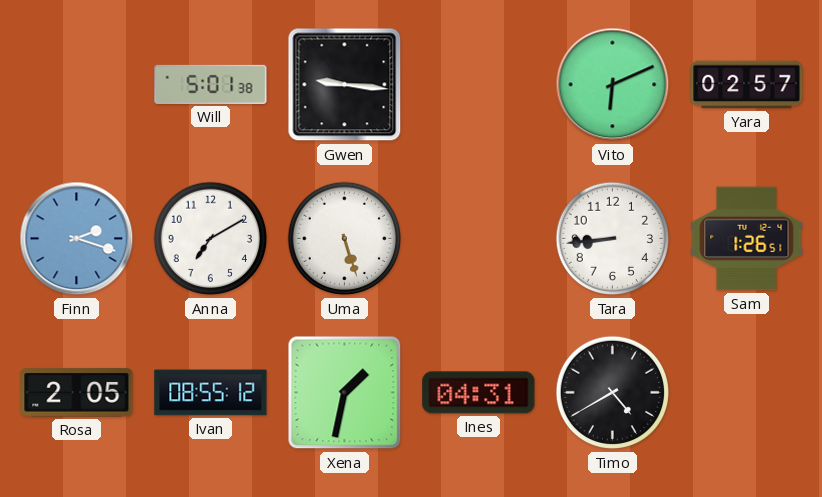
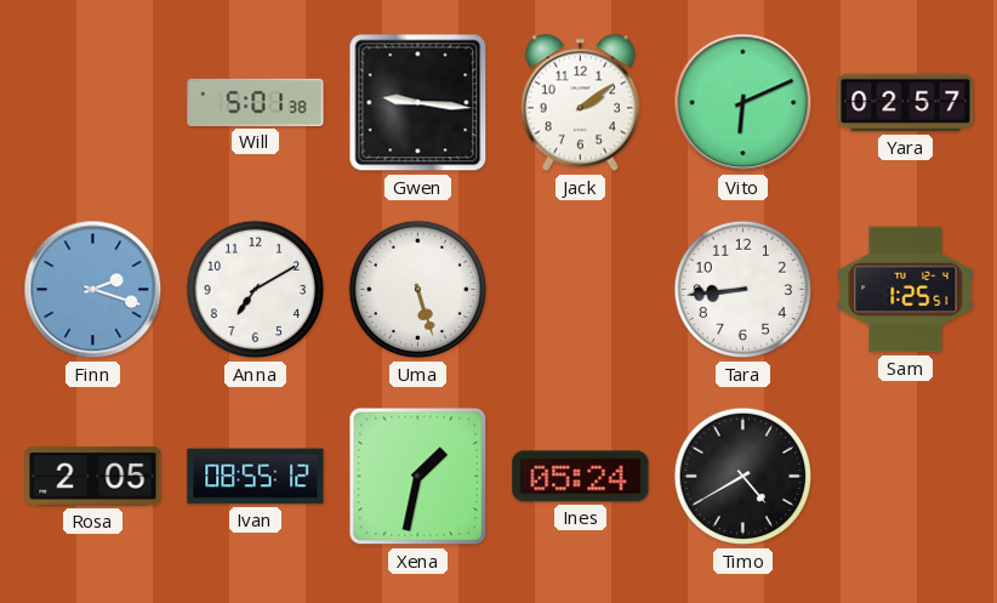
Jack: none -> 2:09
Sam: 1:26 -> 1:25
Ines: 04:31 -> 05:24
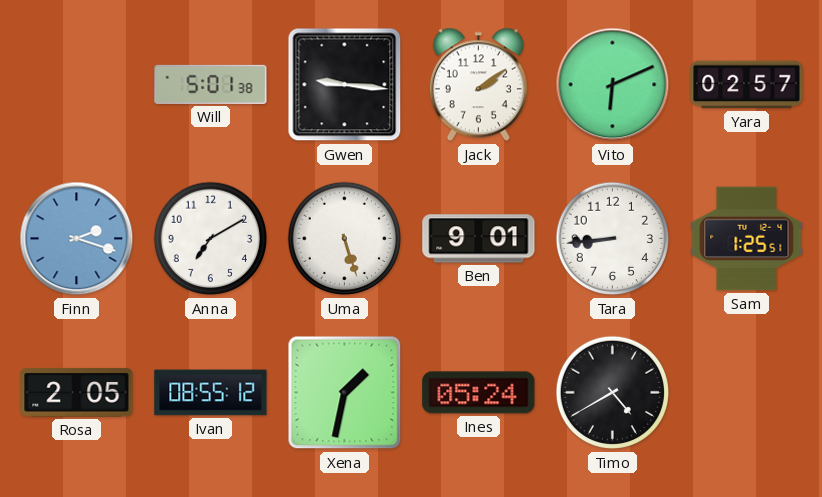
Ben: none -> 9:01
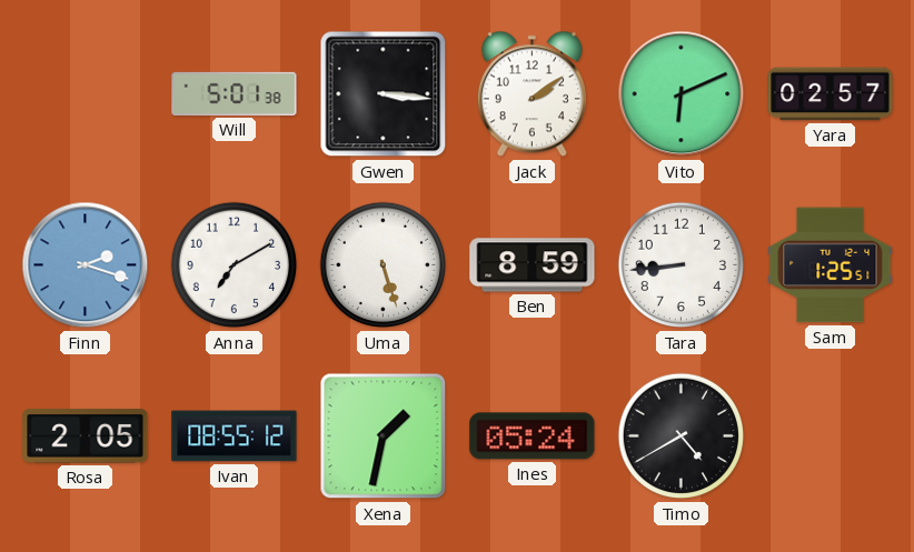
Gwen: 9:16 -> 3:16
Ben: 9:01 -> 8:59
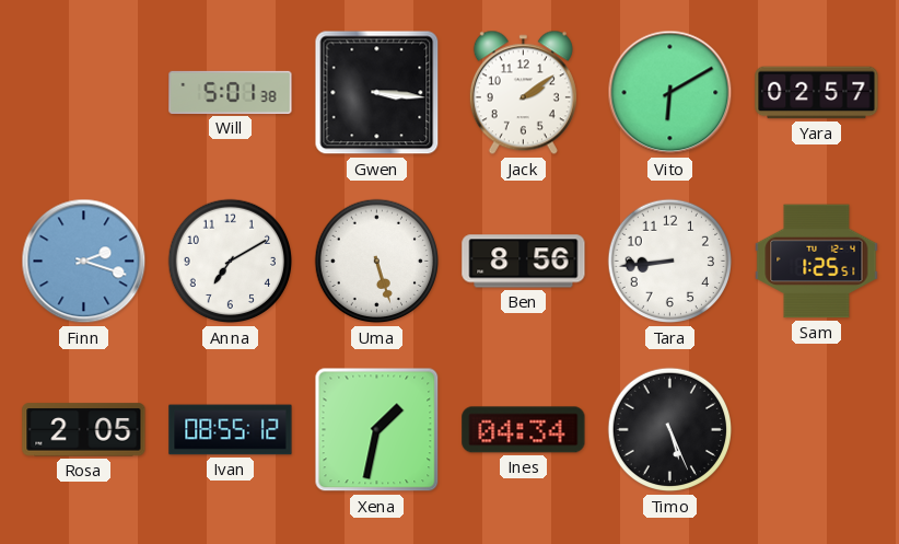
Vito: 6:11 -> 6:10
Ben: 8:59 -> 8:56
Ines: 05:24 -> 04:34
Timo: 4:40 -> 5:26
